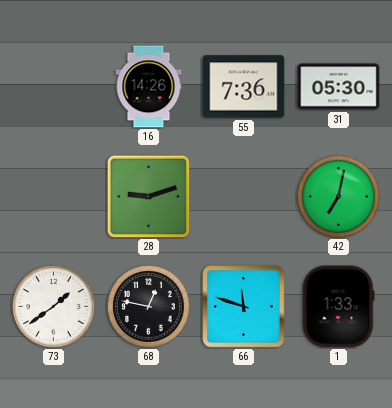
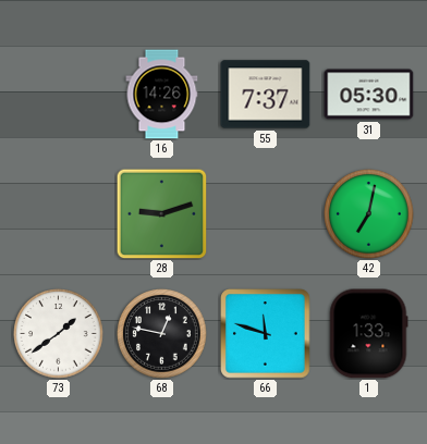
55: 7:36 -> 7:37
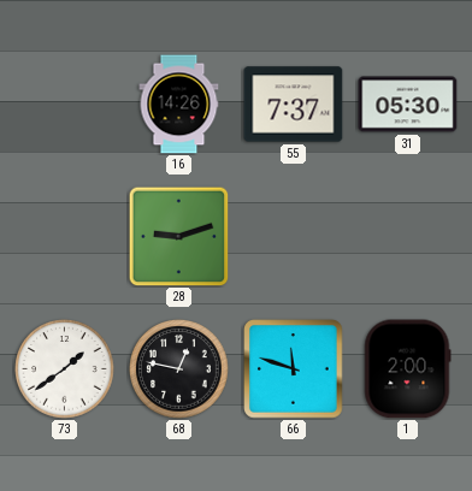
42: 7:02 -> none
1: 1:33 -> 2:00
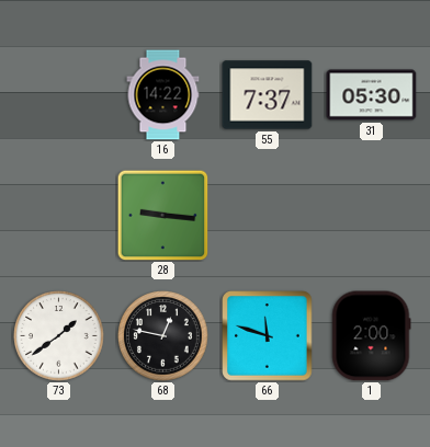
16: 14:26 -> 14:22
28: 9:12 -> 9:16
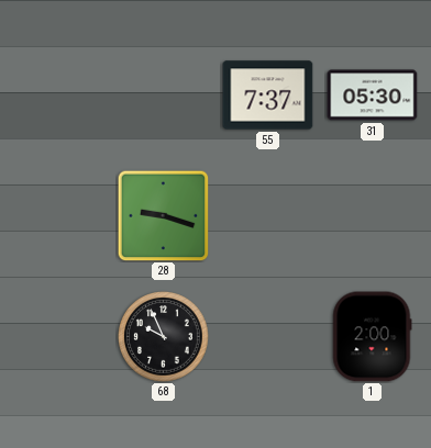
16: 14:22 -> none
28: 9:16 -> 9:18
73: 1:39 -> none
68: 12:47 -> 9:56
66: 11:48 -> none
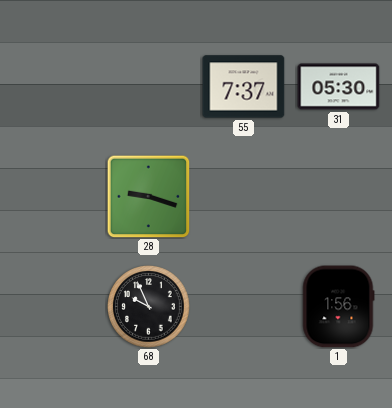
1: 2:00 -> 1:56
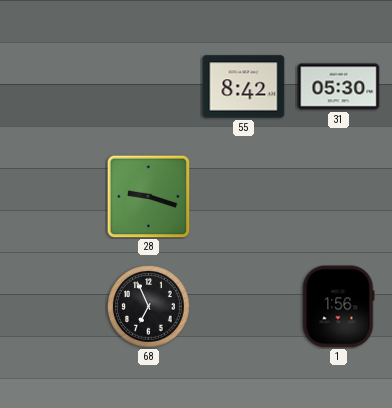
55: 7:37 -> 8:42
68: 9:56 -> 6:56
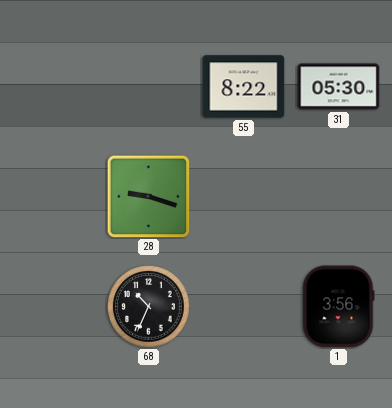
55: 8:42 -> 8:22
68: 6:56 -> 10:34
1: 1:56 -> 3:56
